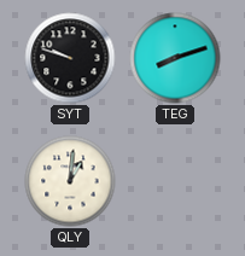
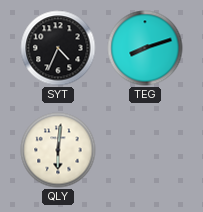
SYT: 9:48 -> 4:34
QLY: 1:01 -> 6:01
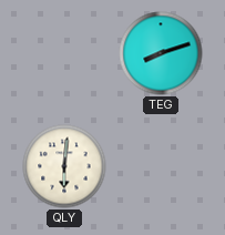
SYT: 4:34 -> none
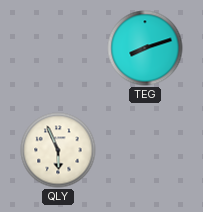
QLY: 6:01 -> 5:56
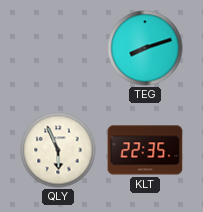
KLT: none -> 22:35
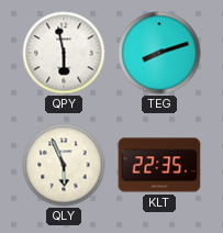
QPY: none -> 5:58
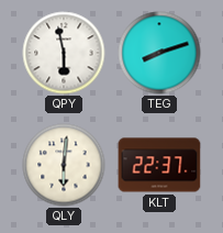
QLY: 5:56 -> 6:01
KLT: 22:35 -> 22:37
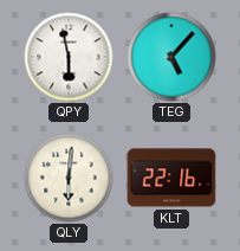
TEG: 8:12 -> 5:07
KLT: 22:37 -> 22:16
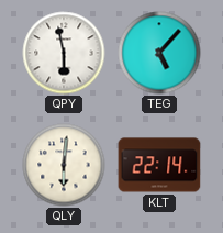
KLT: 22:16 -> 22:14
